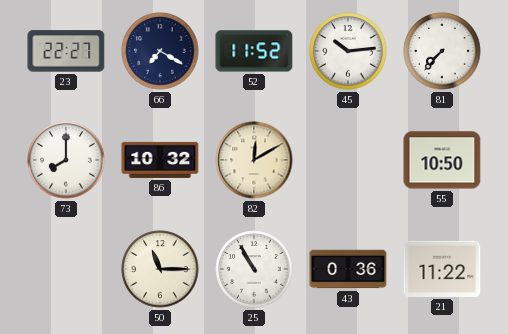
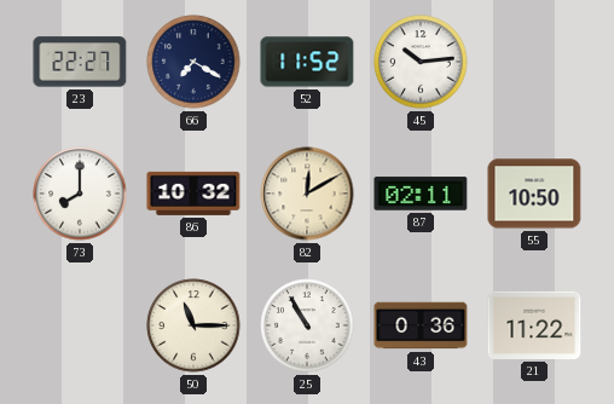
81: 7:37 -> none
87: none -> 02:11
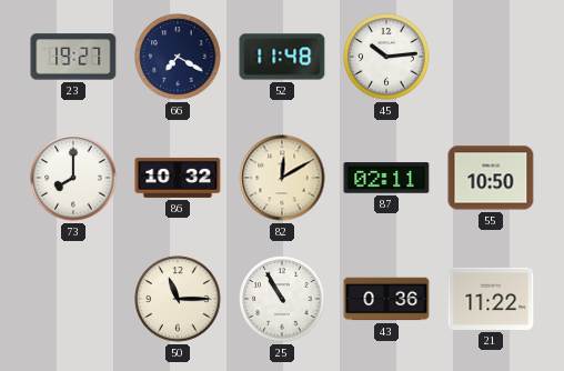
23: 22:27 -> 19:27
52: 11:52 -> 11:48
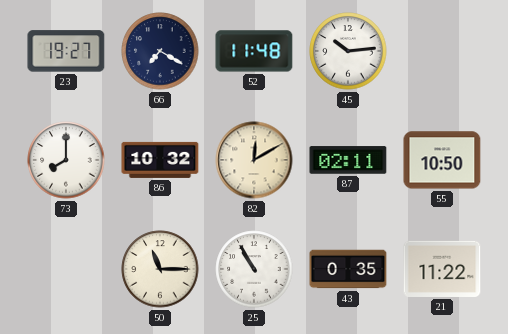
43: 0:36 -> 0:35
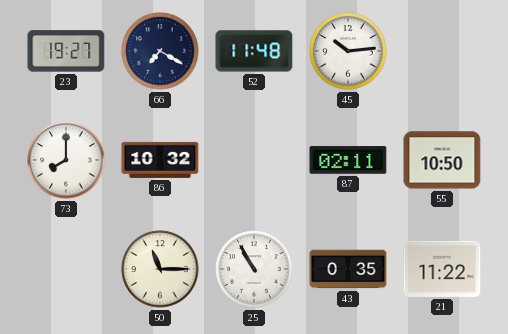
82: 12:10 -> none
